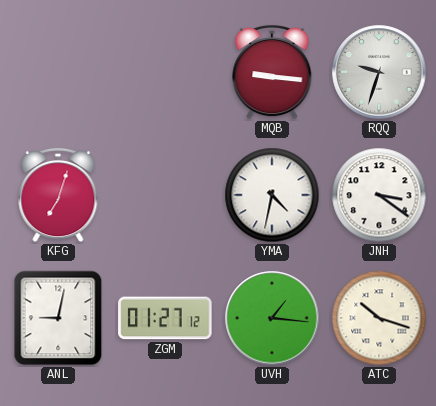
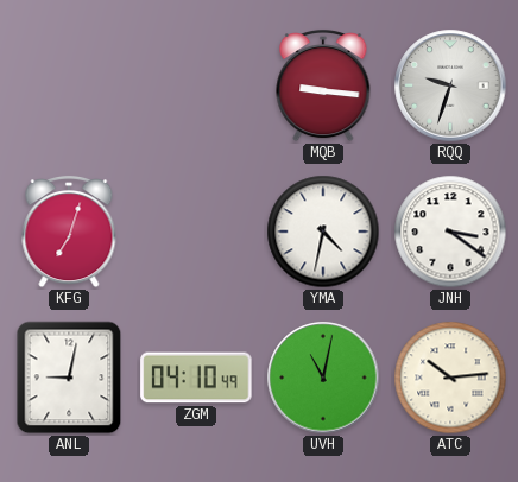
ZGM: 01:27 -> 04:10
UVH: 1:16 -> 11:02
ATC: 10:18 -> 10:14
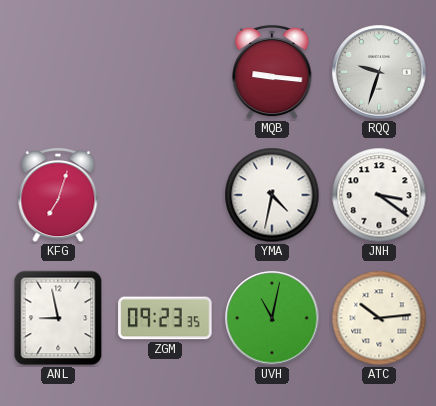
ANL: 9:02 -> 8:58
ZGM: 04:10 -> 09:23
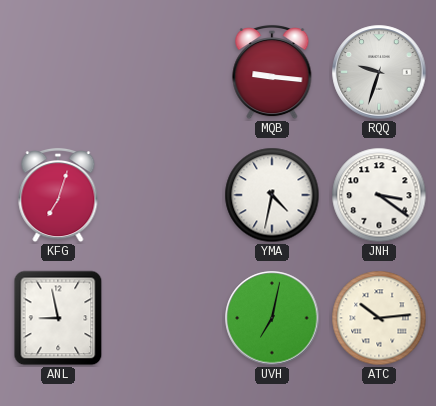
ZGM: 09:23 -> none
UVH: 11:02 -> 7:02
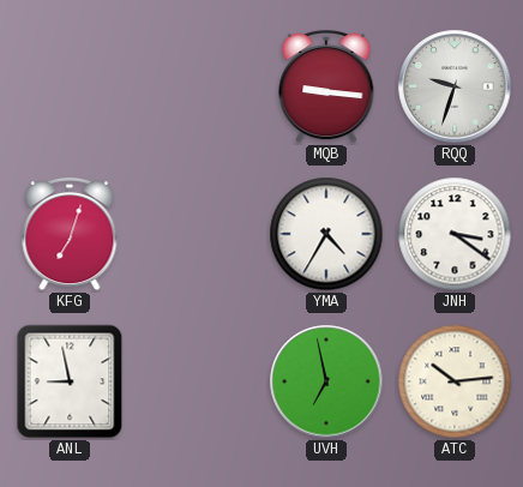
YMA: 4:32 -> 4:35
UVH: 7:02 -> 6:58
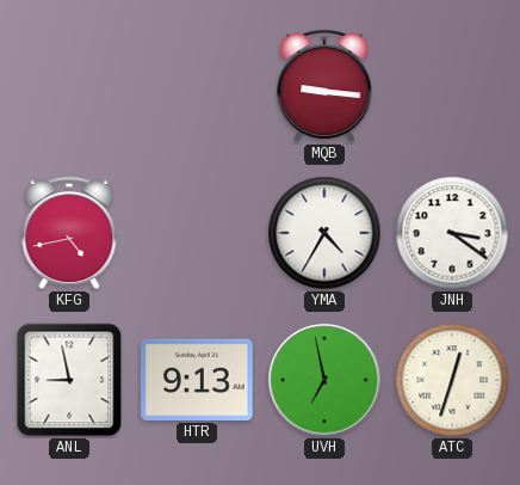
RQQ: 9:33 -> none
KFG: 7:03 -> 4:43
HTR: none -> 9:13
ATC: 10:14 -> 12:33
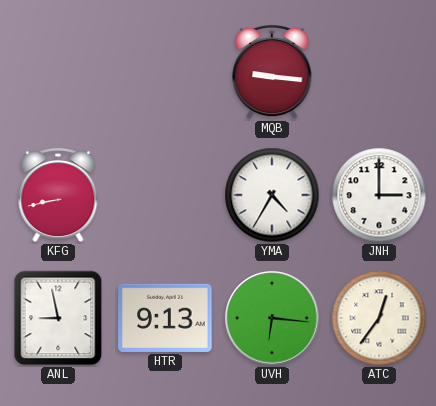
KFG: 4:43 -> 8:43
JNH: 3:21 -> 3:00
UVH: 6:58 -> 6:16
ATC: 12:33 -> 12:36
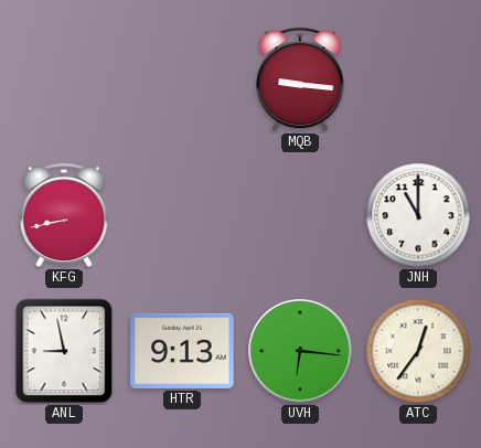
YMA: 4:35 -> none
JNH: 3:00 -> 11:00
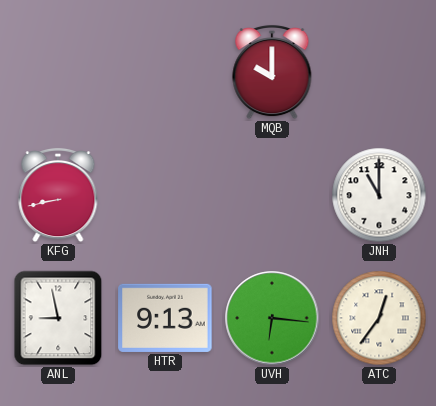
MQB: 9:16 -> 10:00
